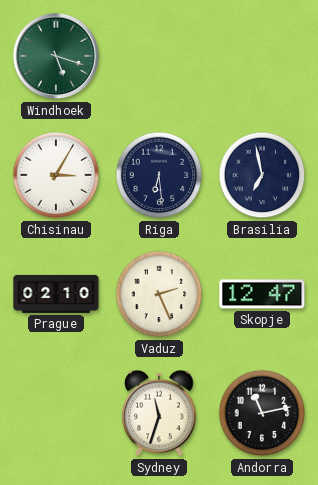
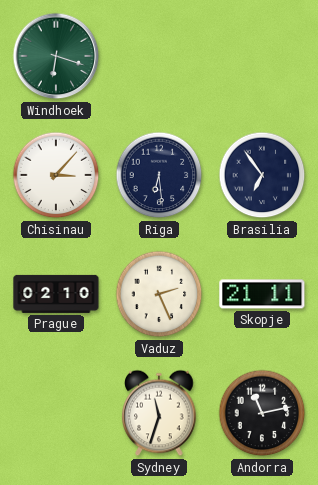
Windhoek: 5:18 -> 6:18
Chisinau: 3:05 -> 3:07
Brasilia: 6:58 -> 6:54
Skopje: 12:47 -> 21:11
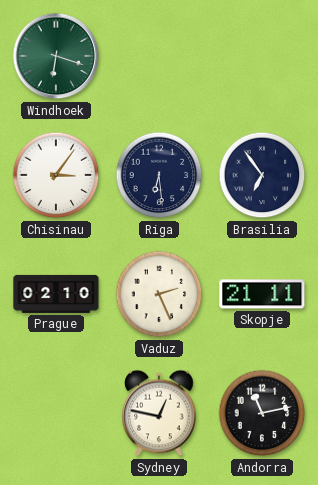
Chisinau: 3:07 -> 3:06
Sydney: 11:33 -> 12:47
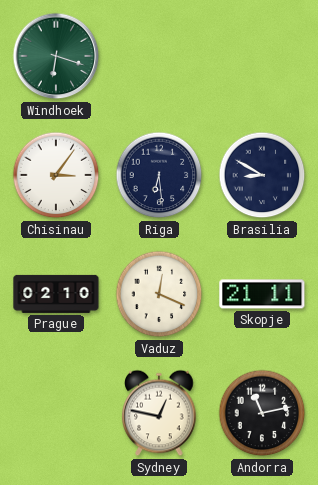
Brasilia: 6:54 -> 8:50
Vaduz: 2:26 -> 12:19
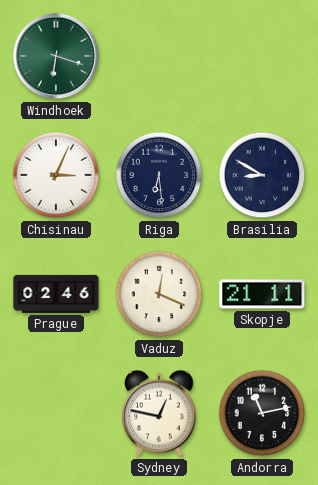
Chisinau: 3:06 -> 3:04
Prague: 02:10 -> 02:46
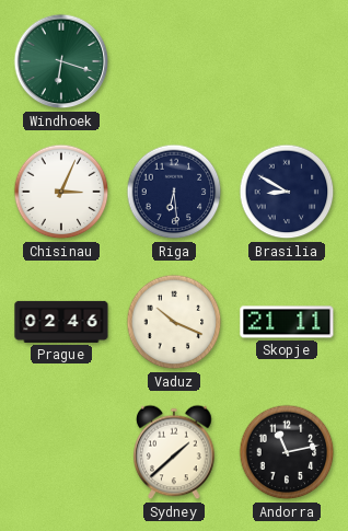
Vaduz: 12:19 -> 10:19
Sydney: 12:47 -> 1:38
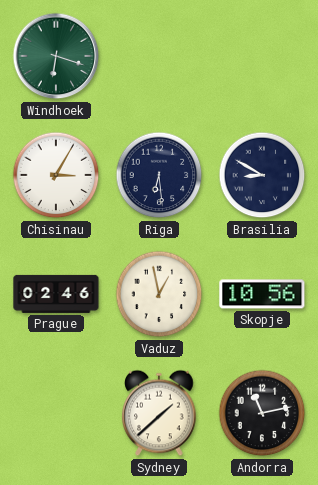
Chisinau: 3:04 -> 3:05
Vaduz: 10:19 -> 12:58
Skopje: 21:11 -> 10:56
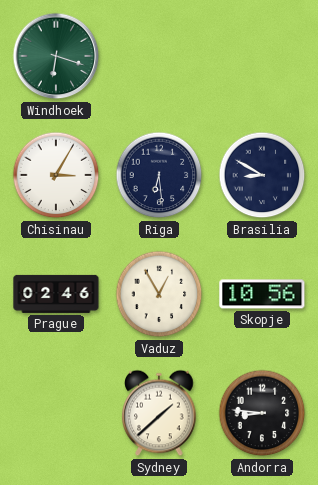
Vaduz: 12:58 -> 12:55
Andorra: 11:13 -> 8:46
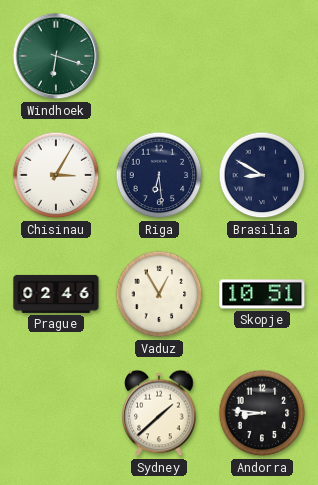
Skopje: 10:56 -> 10:51
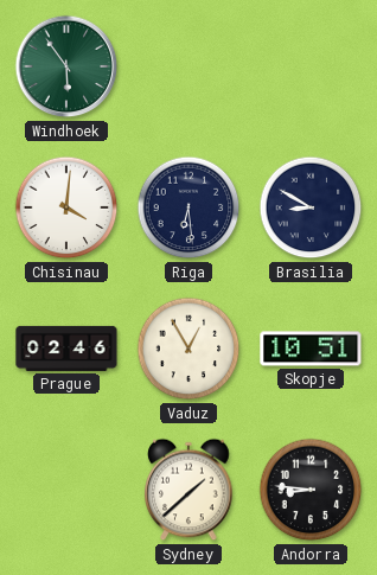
Windhoek: 6:18 -> 5:54
Chisinau: 3:05 -> 4:01
